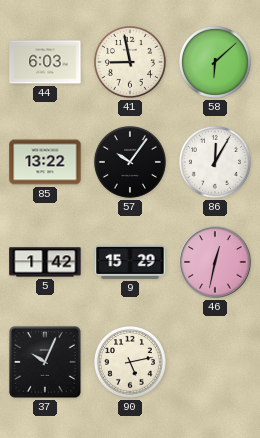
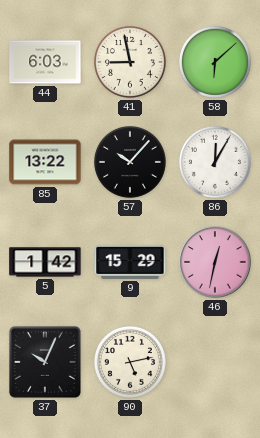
57: 10:06 -> 10:07
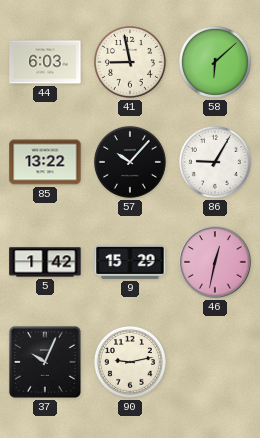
86: 12:05 -> 9:05
90: 5:13 -> 9:13
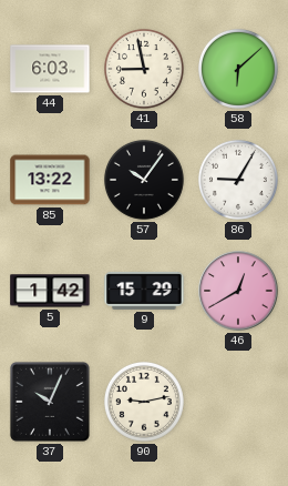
57: 10:07 -> 10:06
46: 12:32 -> 12:40
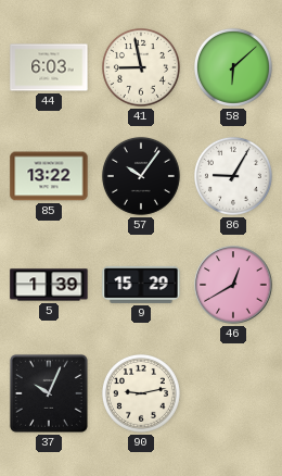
5: 1:42 -> 1:39
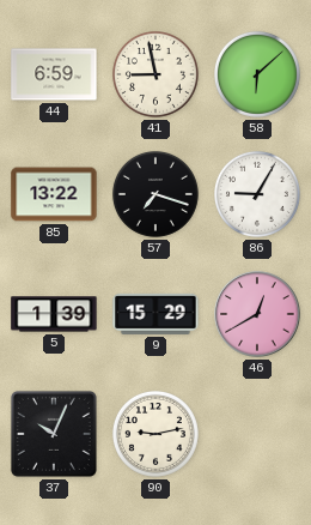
44: 6:03 -> 6:59
57: 10:06 -> 7:18
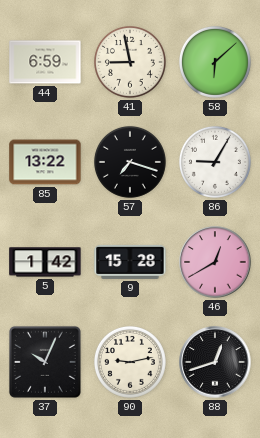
5: 1:39 -> 1:42
9: 15:29 -> 15:28
88: none -> 12:42
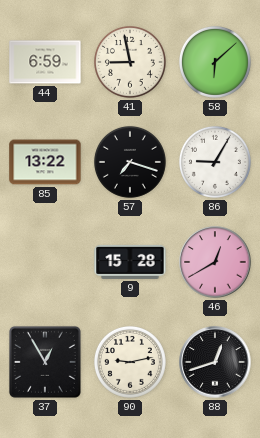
5: 1:42 -> none
37: 10:04 -> 12:55
